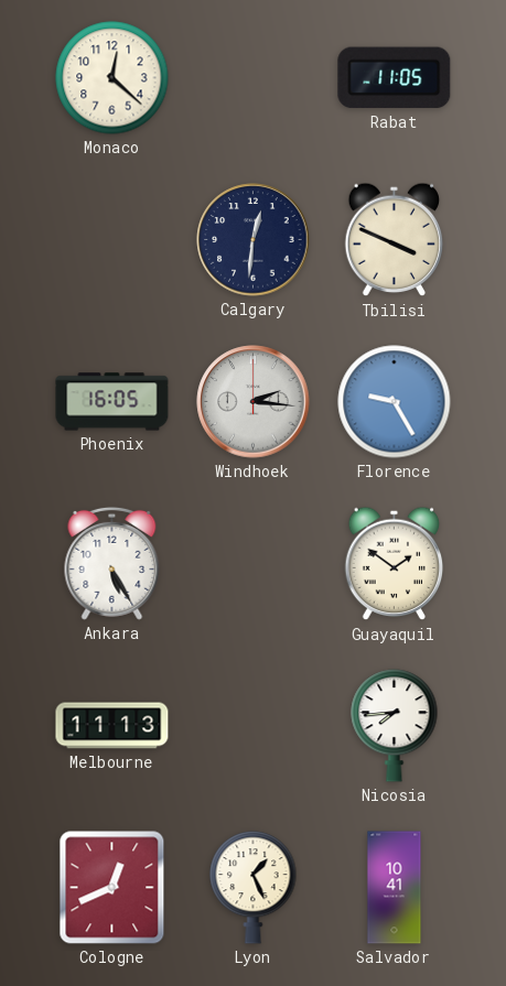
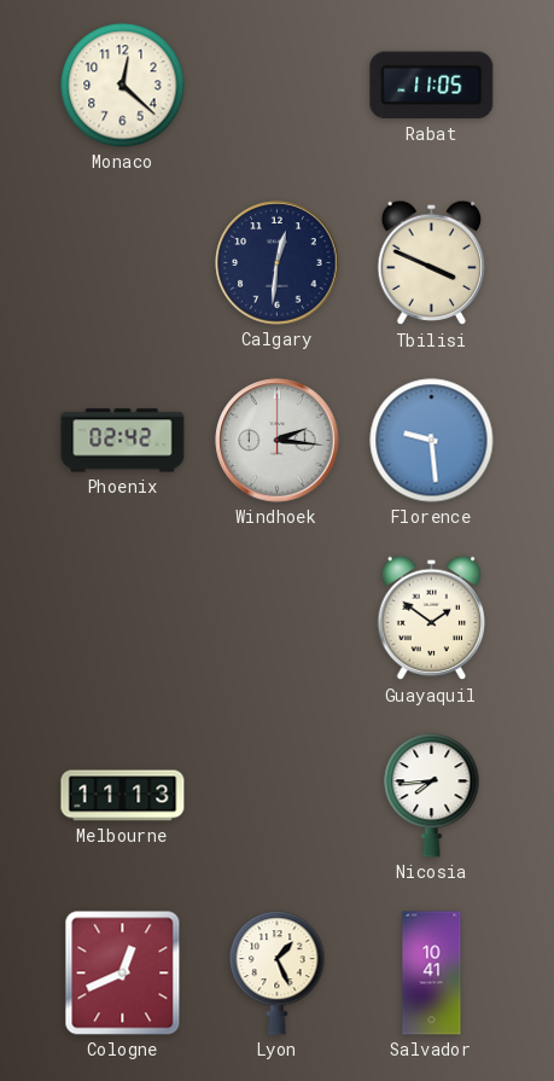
Phoenix: 16:05 -> 02:42
Florence: 9:25 -> 9:29
Ankara: 5:25 -> none
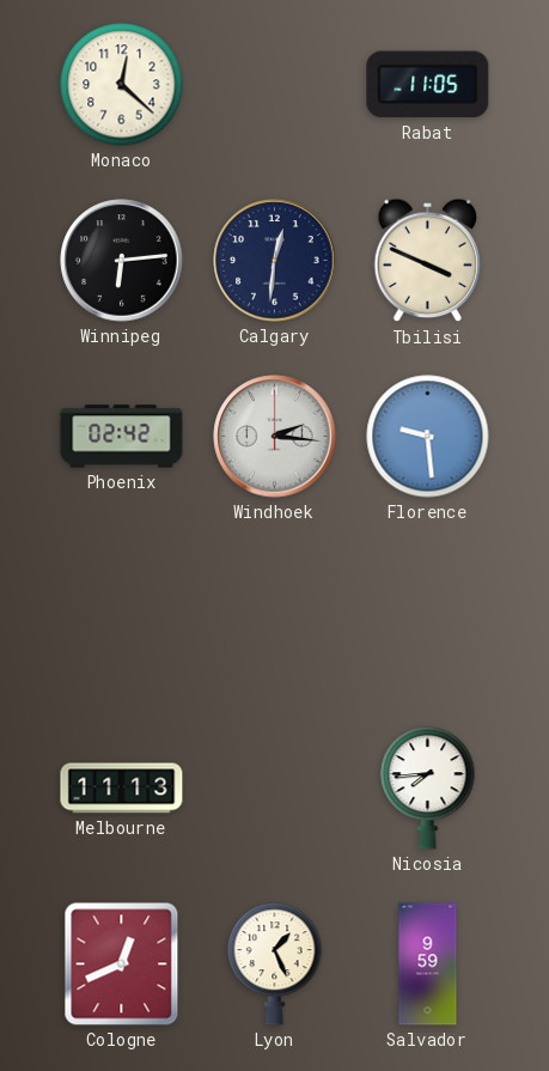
Winnipeg: none -> 6:14
Guayaquil: 1:51 -> none
Salvador: 10:41 -> 9:59
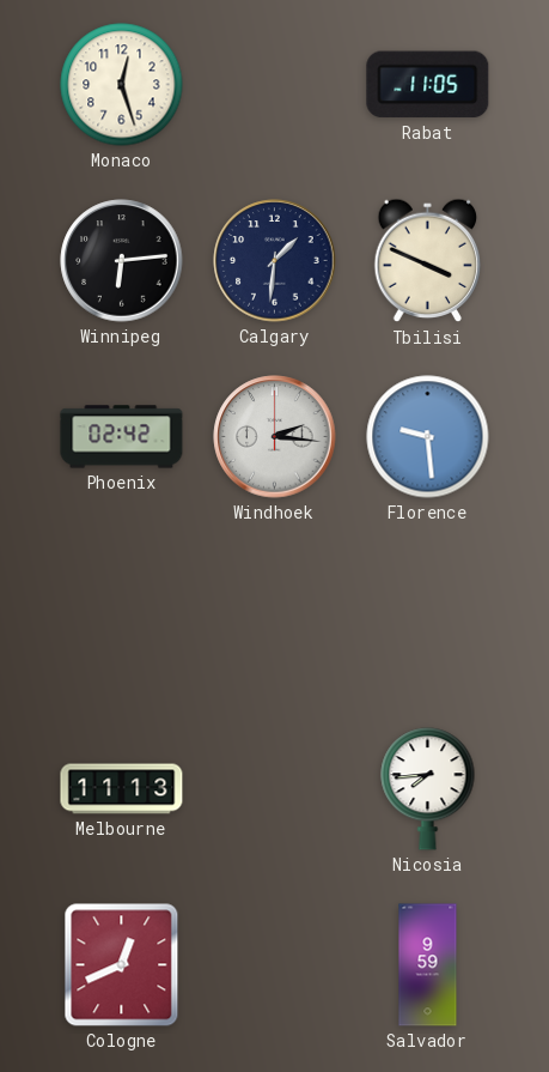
Monaco: 12:22 -> 12:27
Calgary: 12:31 -> 1:31
Lyon: 1:26 -> none
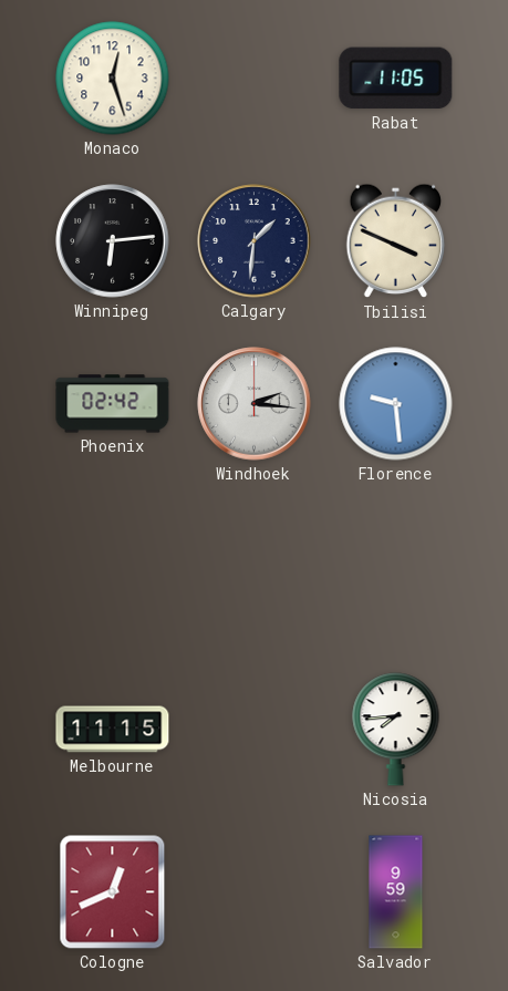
Melbourne: 11:13 -> 11:15
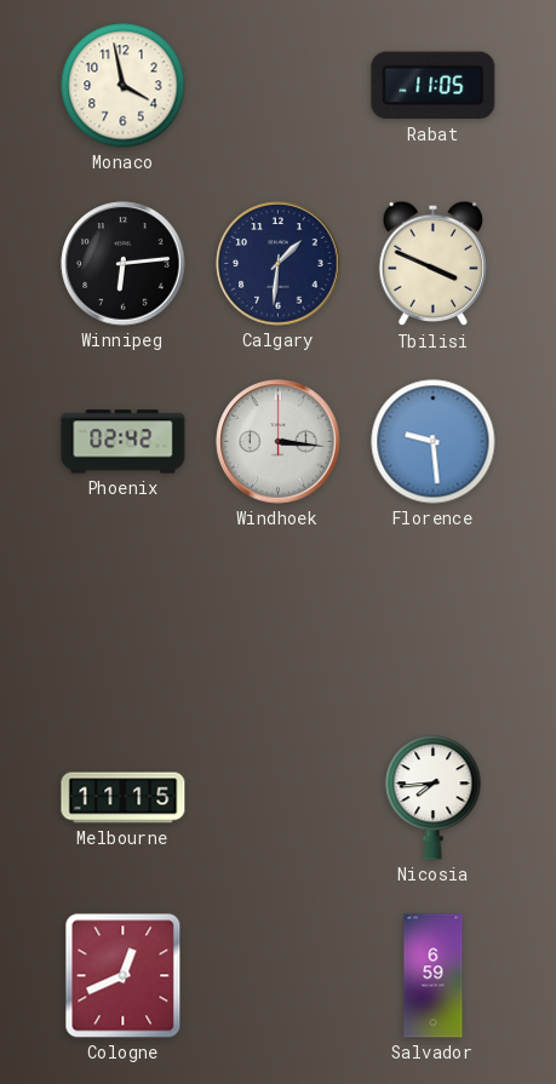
Monaco: 12:27 -> 3:58
Windhoek: 2:16 -> 3:16
Salvador: 9:59 -> 6:59
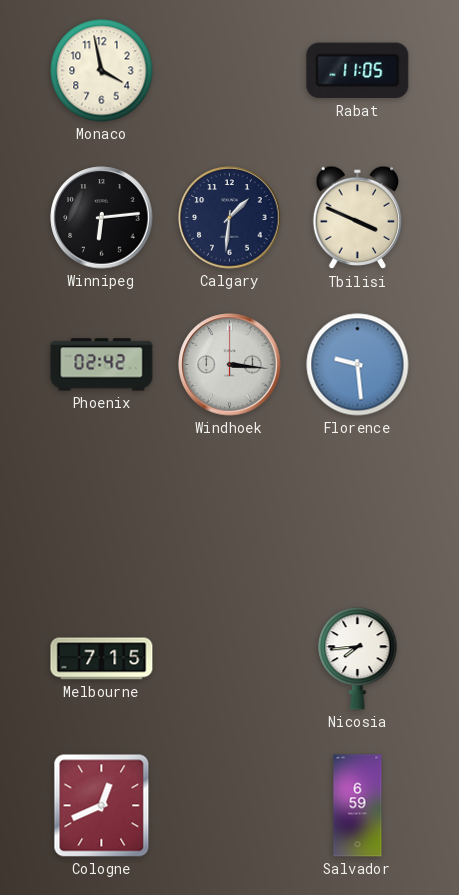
Melbourne: 11:15 -> 7:15
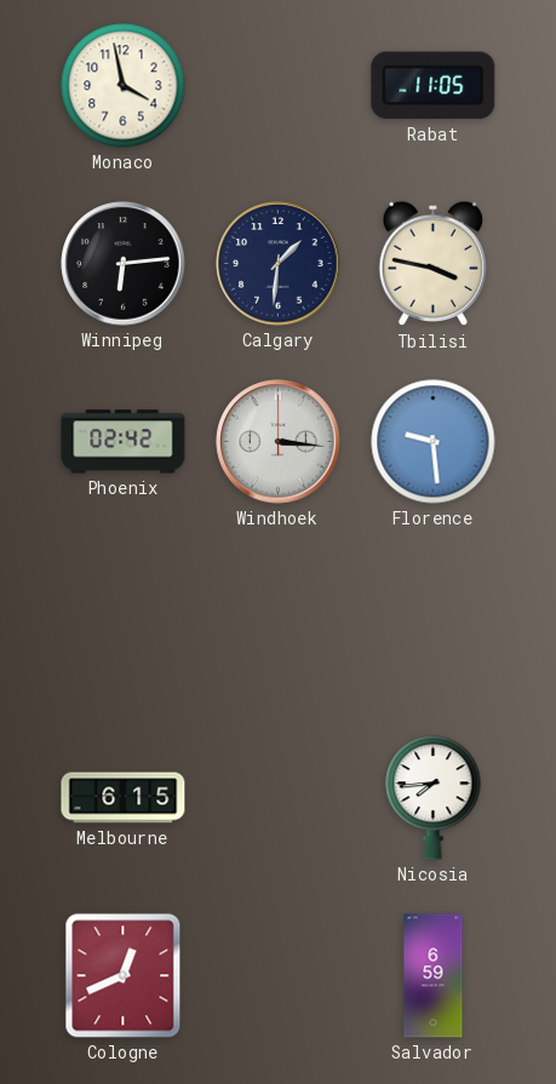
Tbilisi: 3:49 -> 3:47
Melbourne: 7:15 -> 6:15
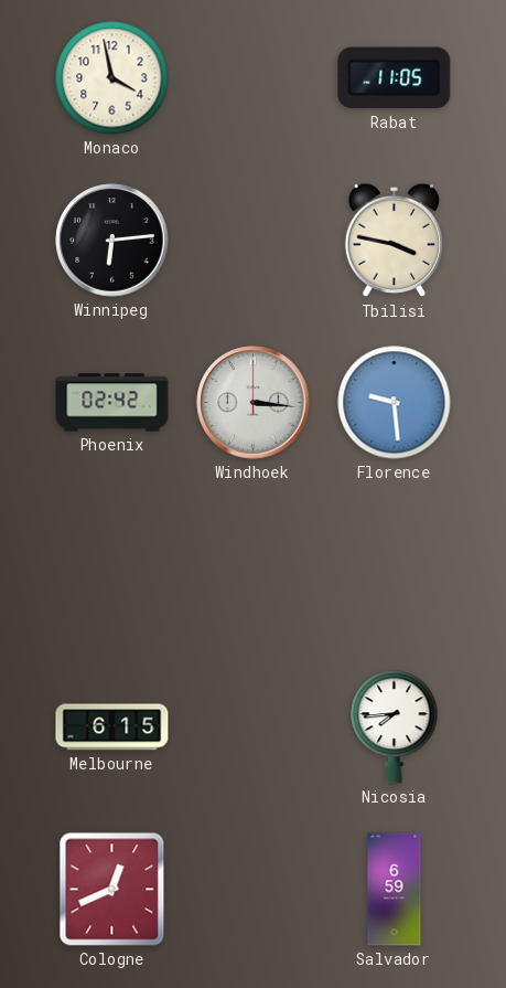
Calgary: 1:31 -> none
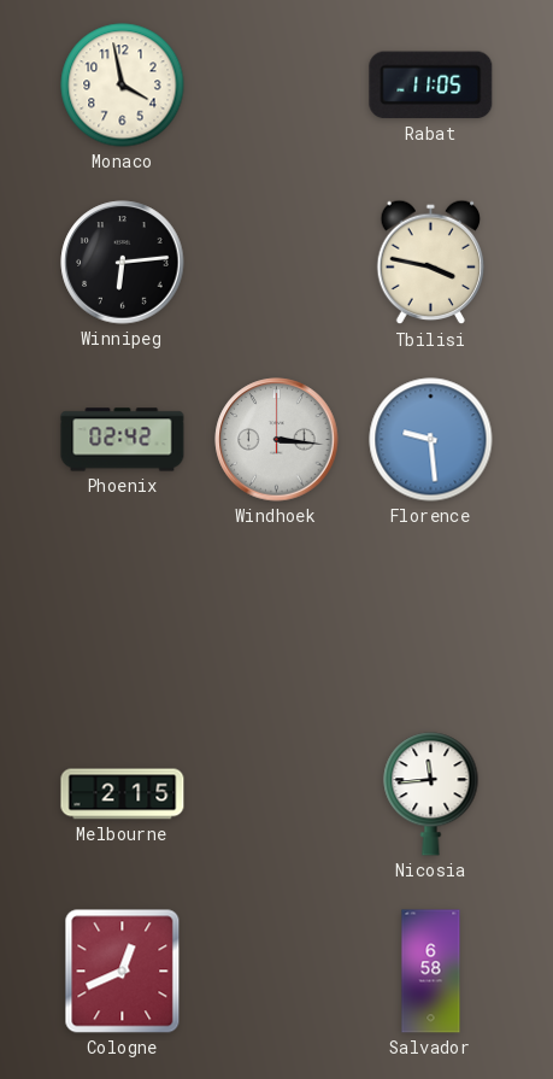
Melbourne: 6:15 -> 2:15
Nicosia: 7:44 -> 11:44
Salvador: 6:59 -> 6:58
